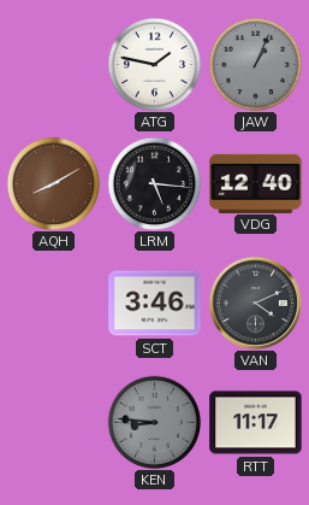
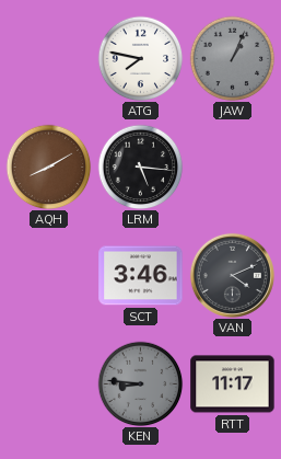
ATG: 1:47 -> 7:47
VDG: 12:40 -> none
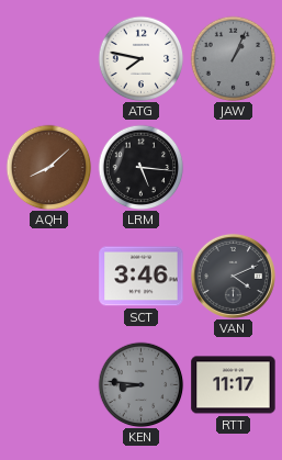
AQH: 8:10 -> 8:08
